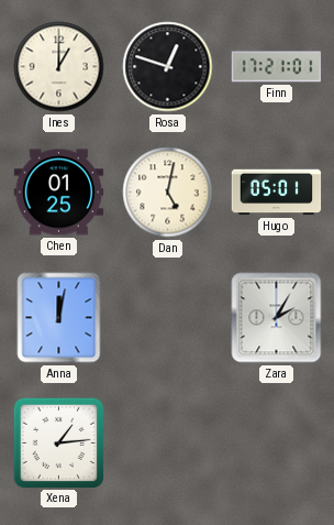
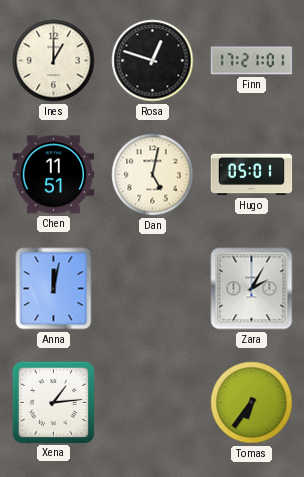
Chen: 01:25 -> 11:51
Tomas: none -> 6:36
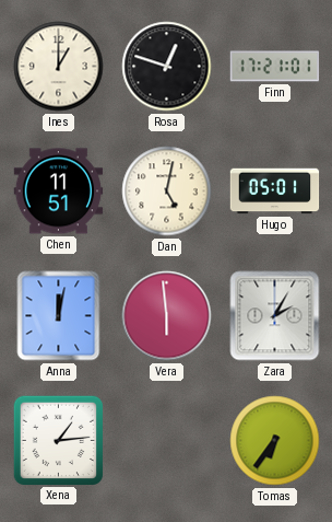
Vera: none -> 5:59
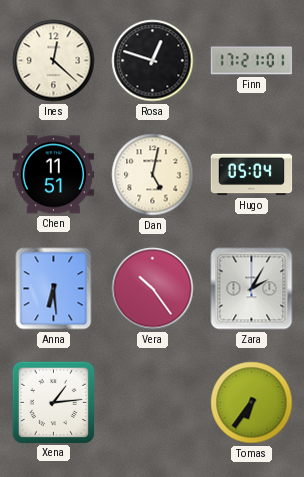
Ines: 1:00 -> 12:22
Hugo: 05:01 -> 05:04
Anna: 12:02 -> 6:29
Vera: 5:59 -> 10:24
